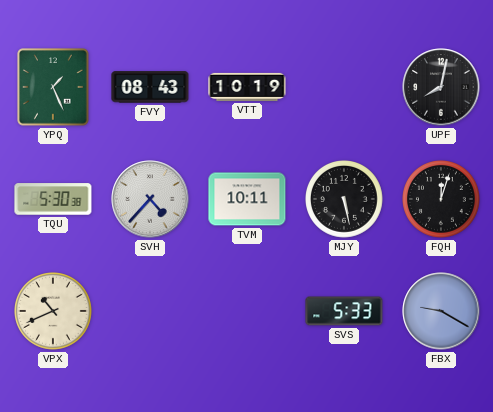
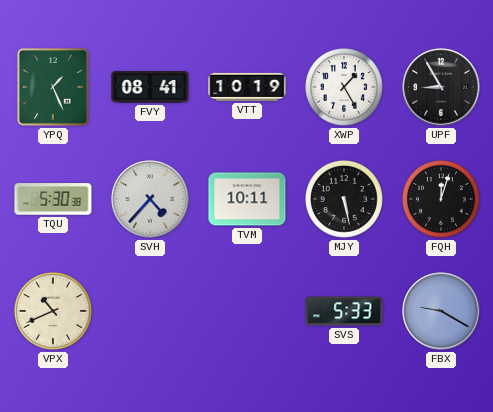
FVY: 08:43 -> 08:41
XWP: none -> 1:25
UPF: 8:02 -> 8:55
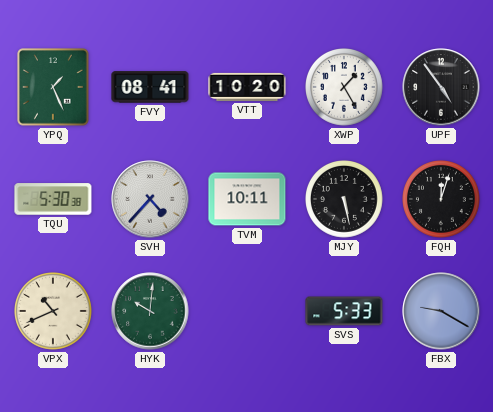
VTT: 10:19 -> 10:20
UPF: 8:55 -> 4:54
HYK: none -> 10:01
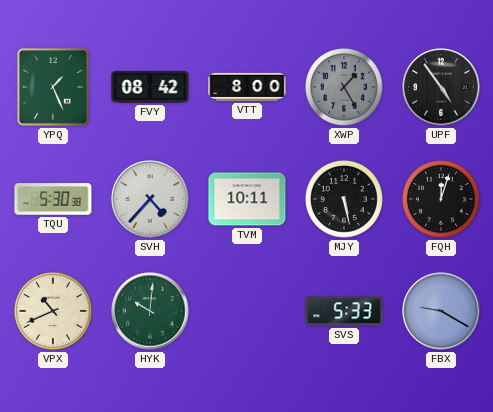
FVY: 08:41 -> 08:42
VTT: 10:20 -> 8:00
XWP dial: white -> grey
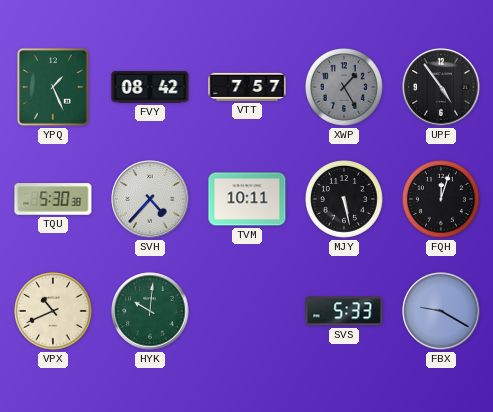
VTT: 8:00 -> 7:57
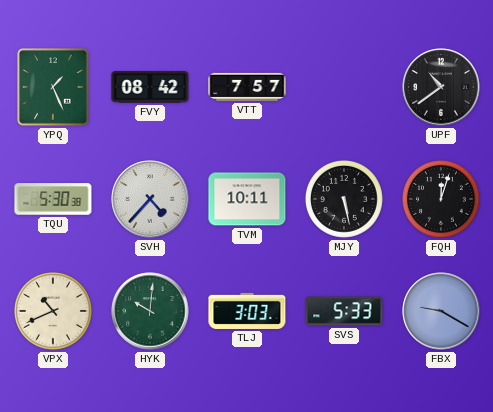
XWP: 1:25 -> none
UPF: 4:54 -> 10:39
TLJ: none -> 3:03
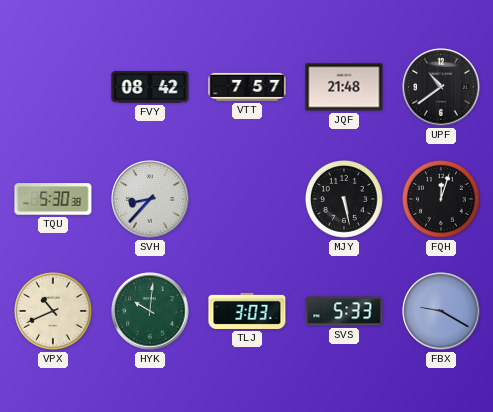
YPQ: 1:26 -> none
JQF: none -> 21:48
SVH: 4:37 -> 8:37
TVM: 10:11 -> none
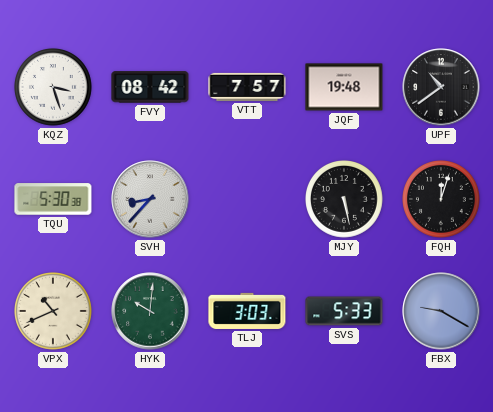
KQZ: none -> 3:27
JQF: 21:48 -> 19:48
